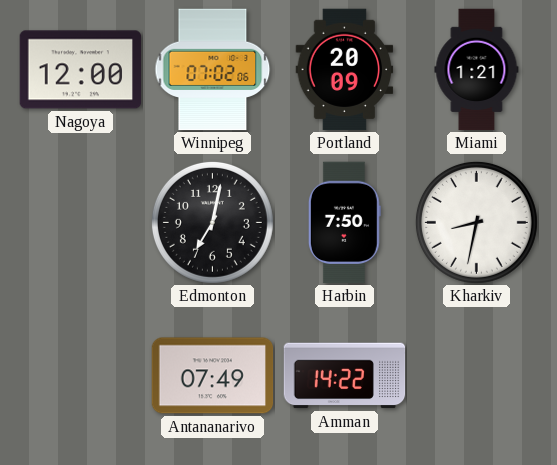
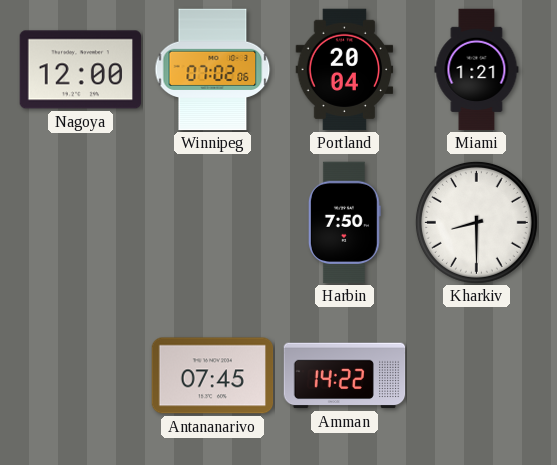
Portland: 20:09 -> 20:04
Edmonton: 7:02 -> none
Kharkiv: 8:32 -> 8:30
Antananarivo: 07:49 -> 07:45
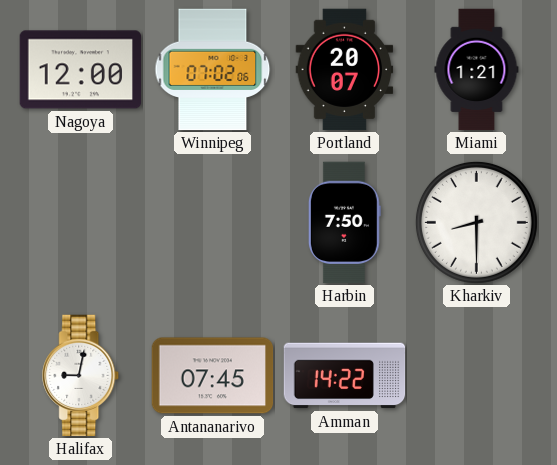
Portland: 20:04 -> 20:07
Halifax: none -> 9:02
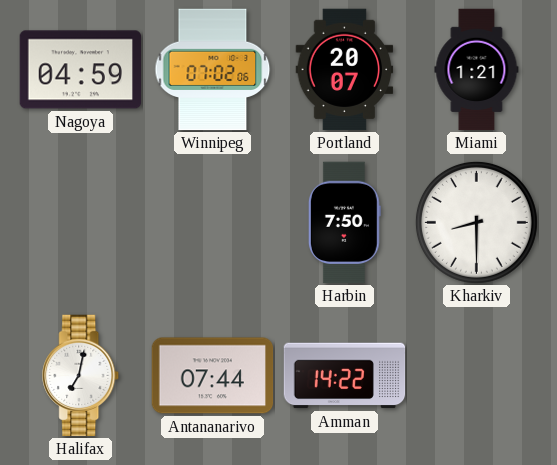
Nagoya: 12:00 -> 04:59
Halifax: 9:02 -> 7:02
Antananarivo: 07:45 -> 07:44
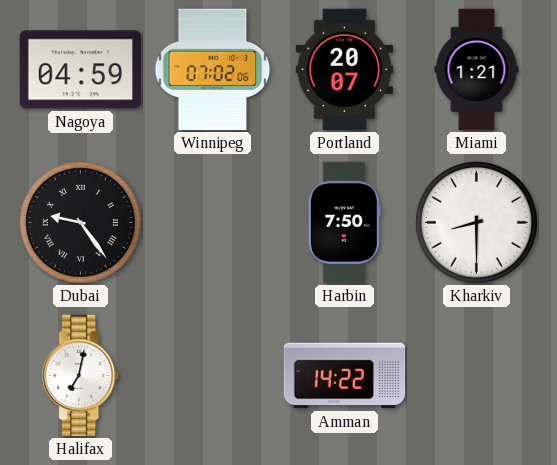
Dubai: none -> 9:24
Antananarivo: 07:44 -> none
